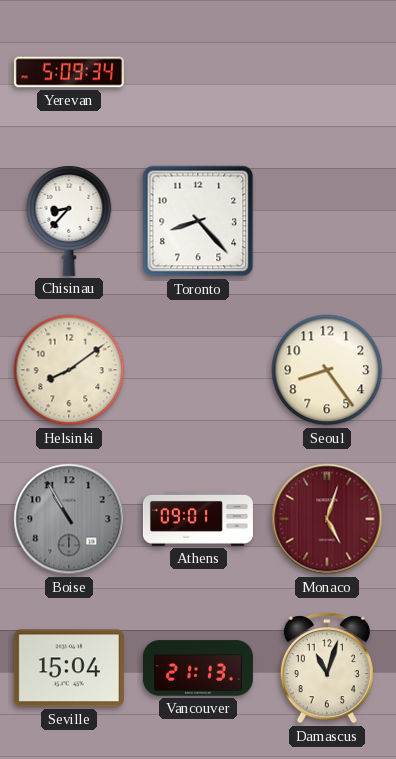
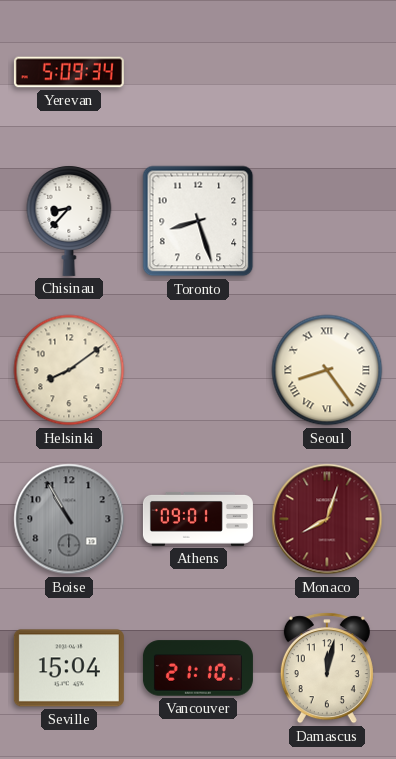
Toronto: 8:23 -> 8:27
Seoul numerals: Arabic -> Roman
Monaco: 5:03 -> 8:03
Vancouver: 21:13 -> 21:10
Damascus: 11:03 -> 12:02
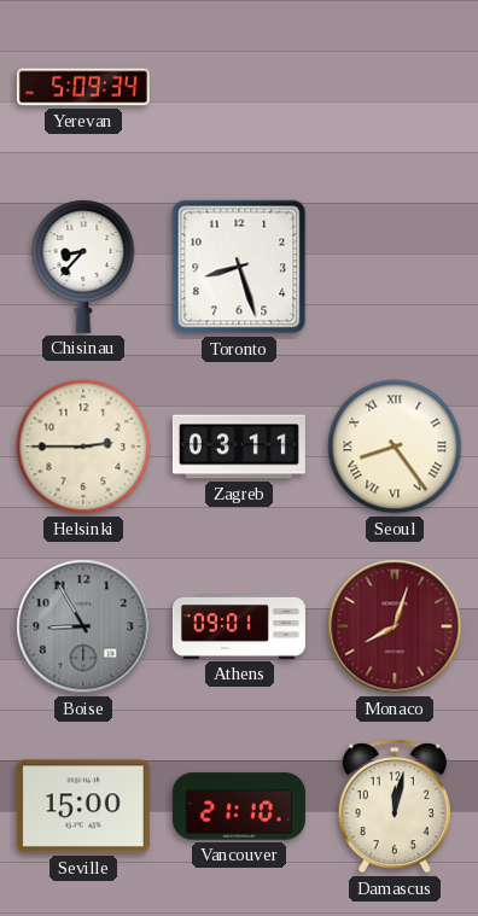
Helsinki: 8:09 -> 2:45
Zagreb: none -> 03:11
Boise: 10:55 -> 8:55
Seville: 15:04 -> 15:00
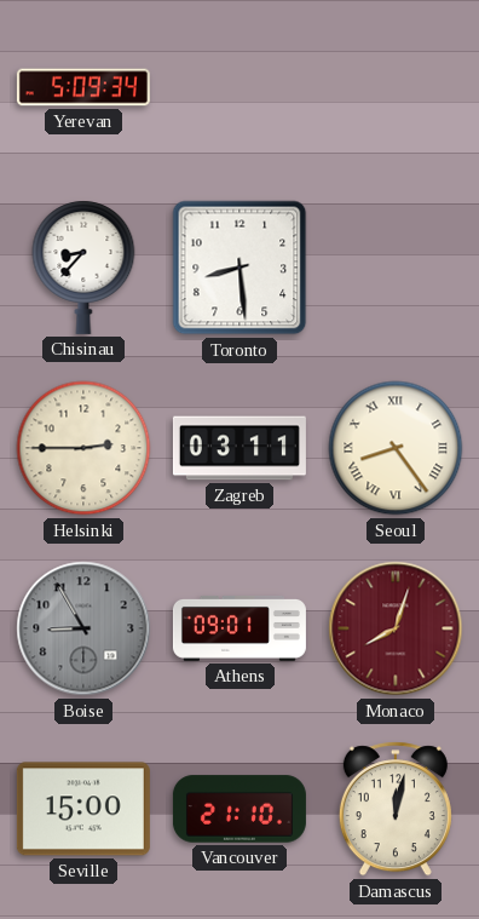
Toronto: 8:27 -> 8:29
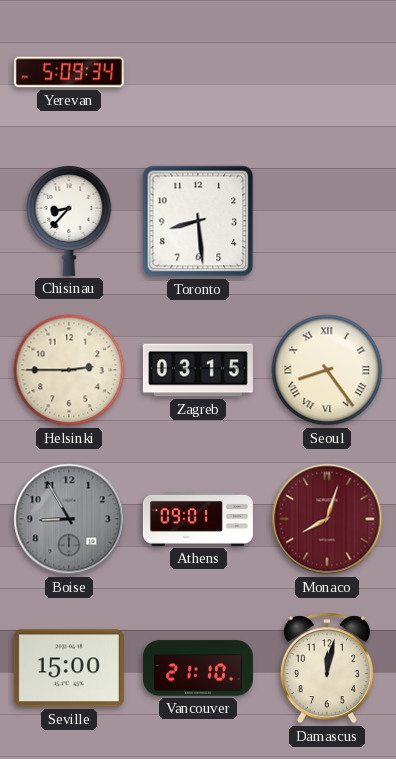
Zagreb: 03:11 -> 03:15
